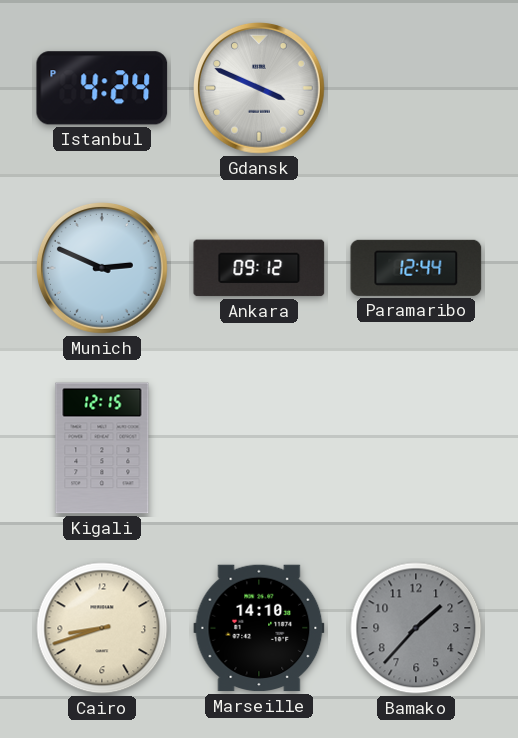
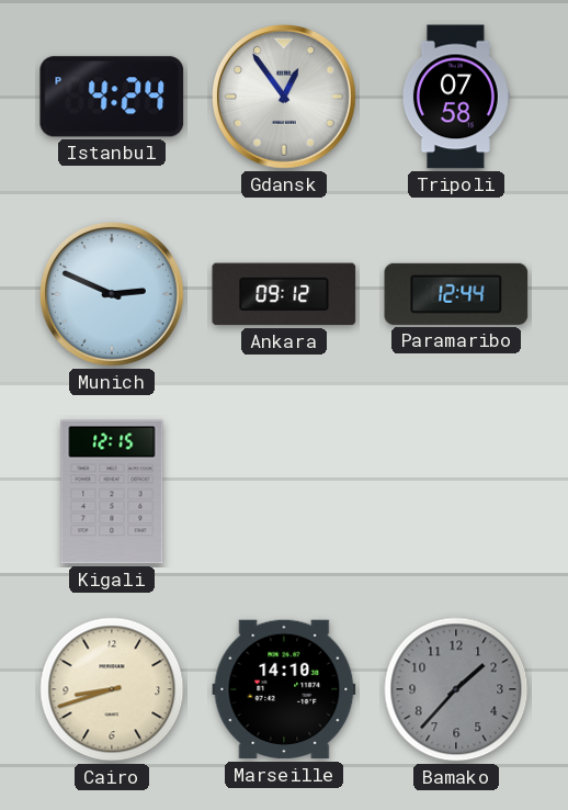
Gdansk: 3:49 -> 12:54
Tripoli: none -> 07:58
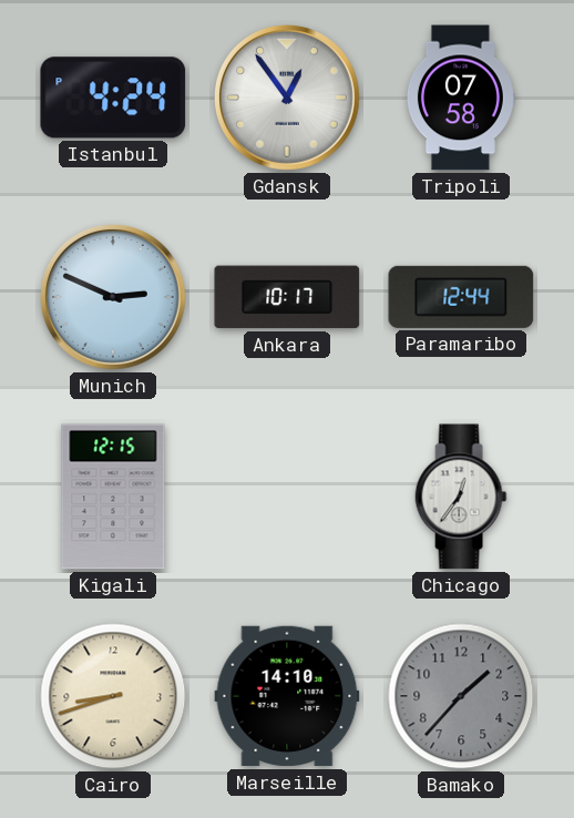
Ankara: 09:12 -> 10:17
Chicago: none -> 12:36
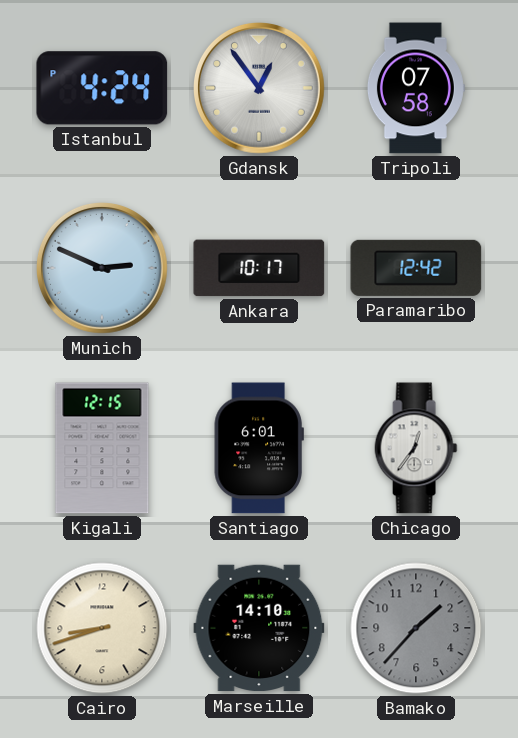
Paramaribo: 12:44 -> 12:42
Santiago: none -> 6:01
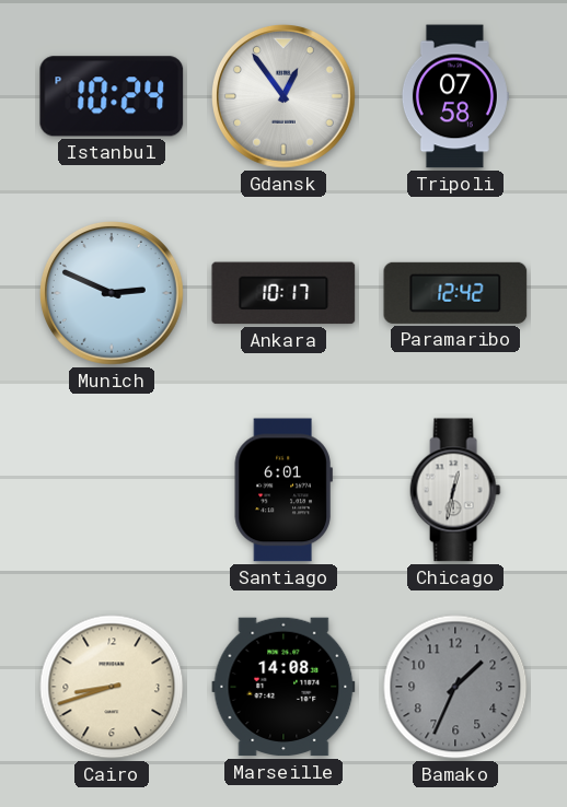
Istanbul: 4:24 -> 10:24
Kigali: 12:15 -> none
Chicago: 12:36 -> 12:32
Marseille: 14:10 -> 14:08
Bamako: 1:37 -> 1:34
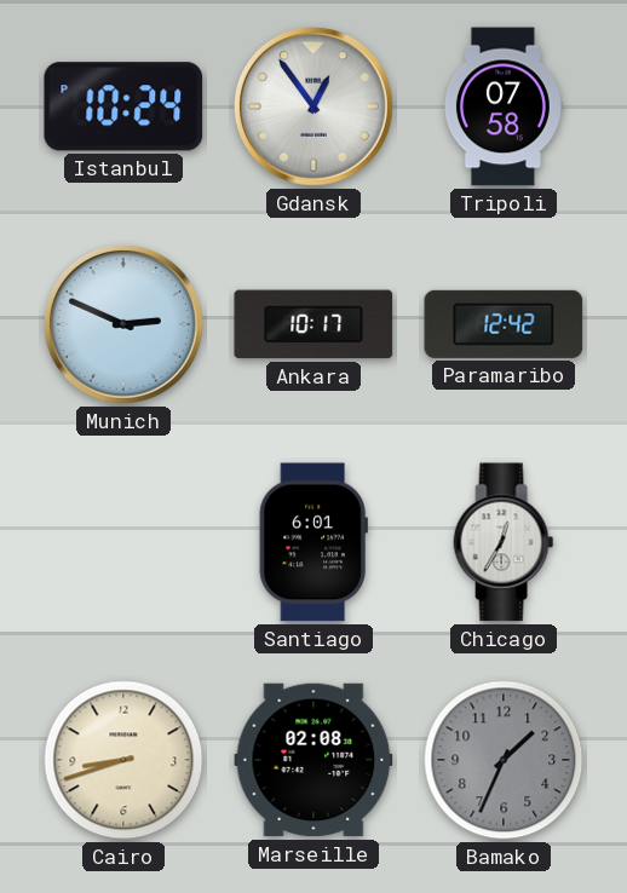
Chicago: 12:32 -> 12:35
Marseille: 14:08 -> 02:08
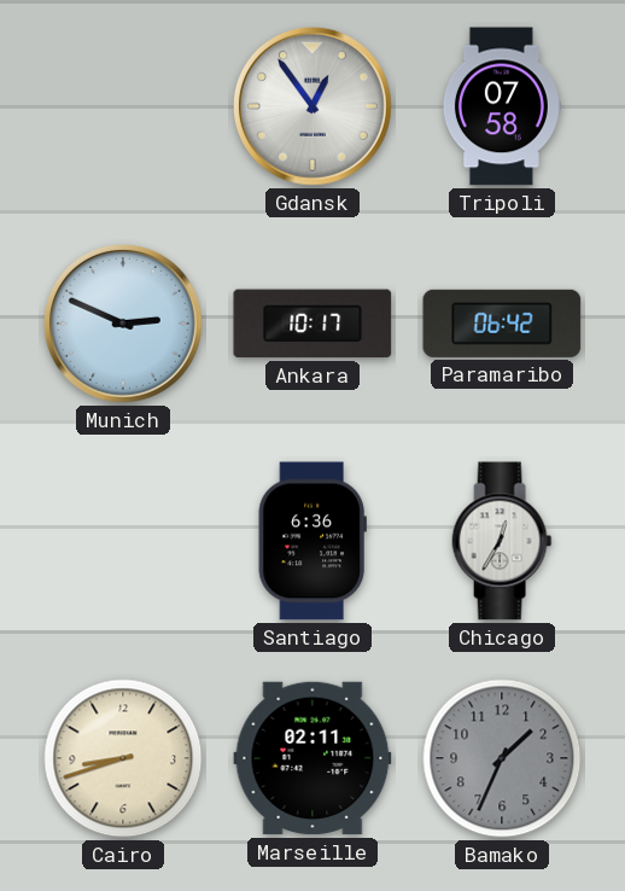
Istanbul: 10:24 -> none
Paramaribo: 12:42 -> 06:42
Santiago: 6:01 -> 6:36
Marseille: 02:08 -> 02:11
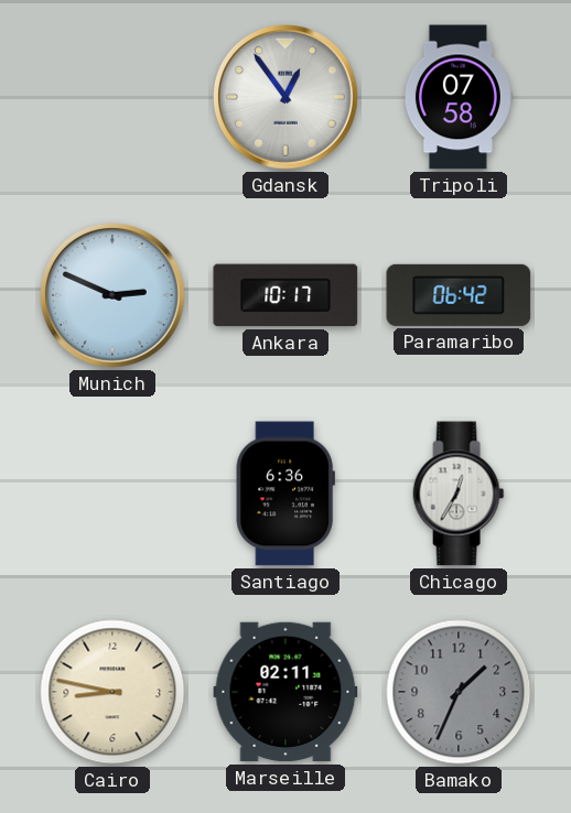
Cairo: 8:42 -> 8:47
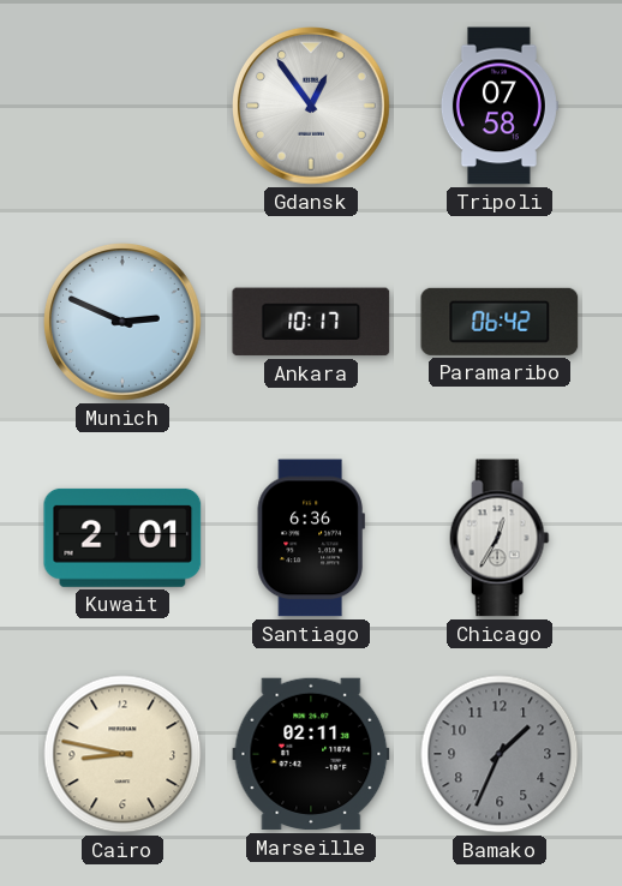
Kuwait: none -> 2:01
